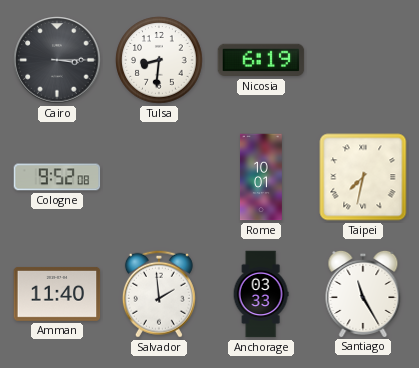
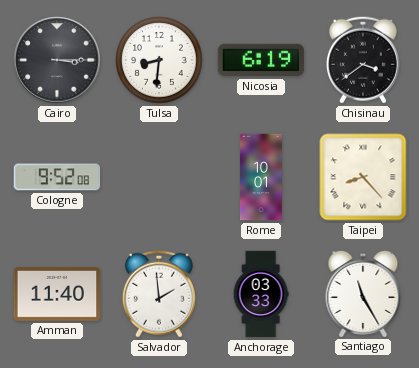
Chisinau: none -> 3:39
Taipei: 7:32 -> 8:23
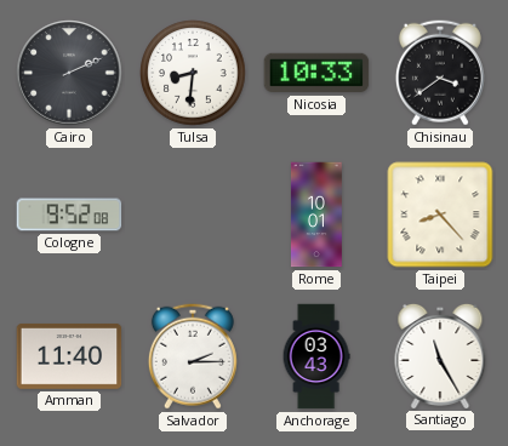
Cairo: 3:15 -> 2:11
Nicosia: 6:19 -> 10:33
Salvador: 1:59 -> 2:15
Anchorage: 03:33 -> 03:43
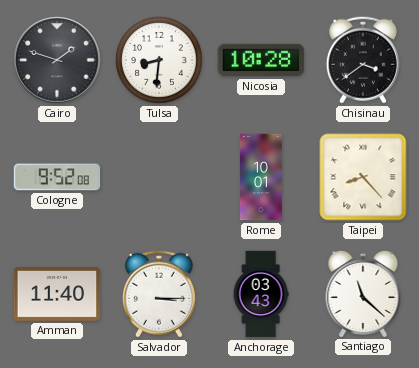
Cairo: 2:11 -> 1:48
Nicosia: 10:33 -> 10:28
Salvador: 2:15 -> 3:15
Santiago: 11:25 -> 11:22
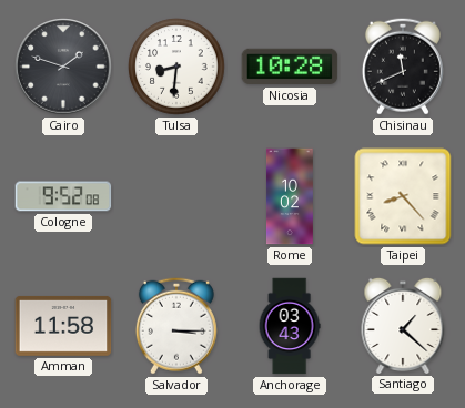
Chisinau: 3:39 -> 11:41
Rome: 10:01 -> 10:02
Amman: 11:40 -> 11:58
Santiago: 11:22 -> 1:22
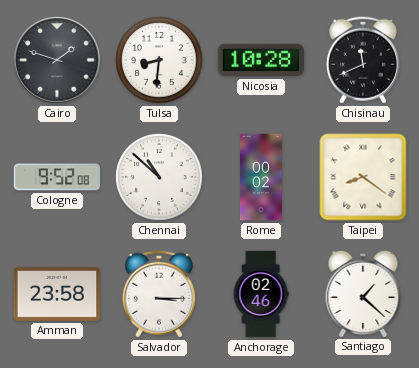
Chennai: none -> 10:52
Rome: 10:02 -> 00:02
Taipei: 8:23 -> 8:21
Amman: 11:58 -> 23:58
Anchorage: 03:43 -> 02:46
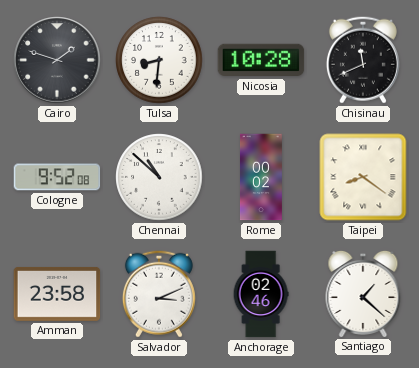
Salvador: 3:15 -> 3:11
